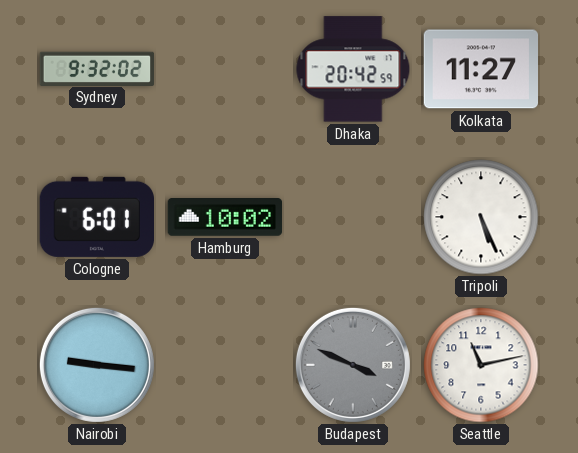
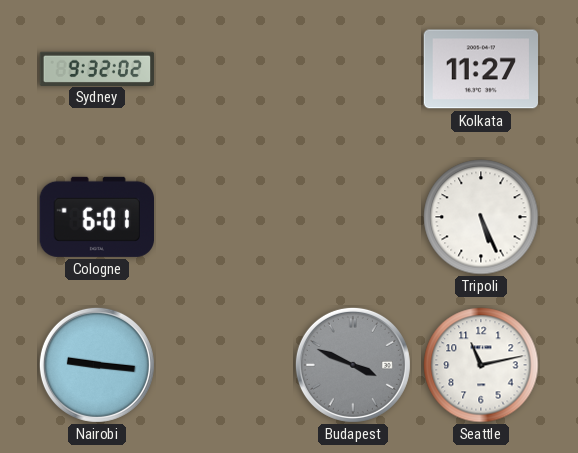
Dhaka: 20:42 -> none
Hamburg: 10:02 -> none
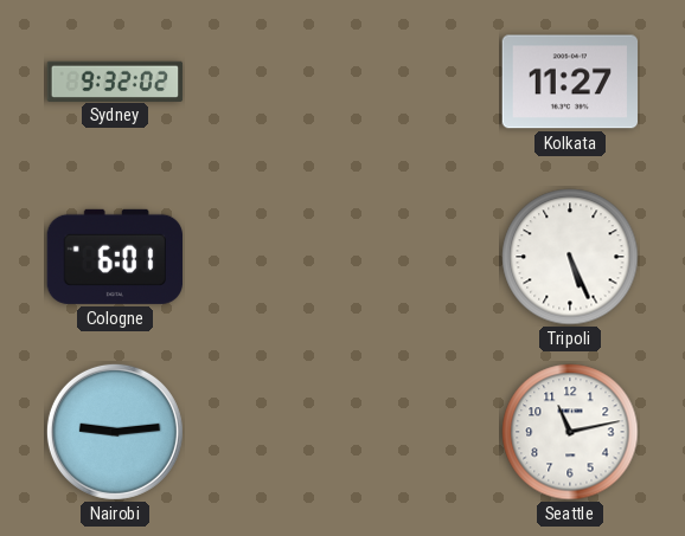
Nairobi: 9:16 -> 9:14
Budapest: 3:49 -> none
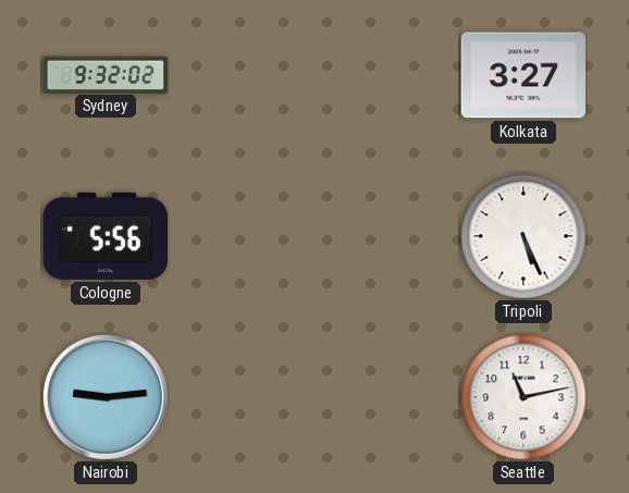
Kolkata: 11:27 -> 3:27
Cologne: 6:01 -> 5:56
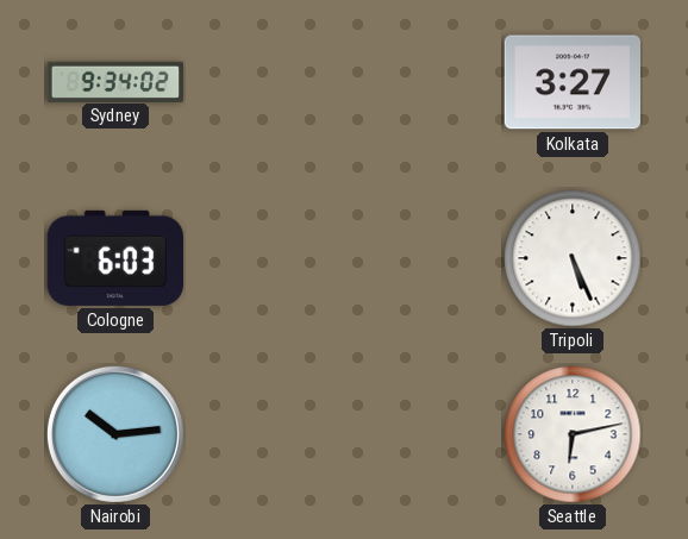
Sydney: 9:32 -> 9:34
Cologne: 5:56 -> 6:03
Nairobi: 9:14 -> 10:14
Seattle: 11:13 -> 6:13
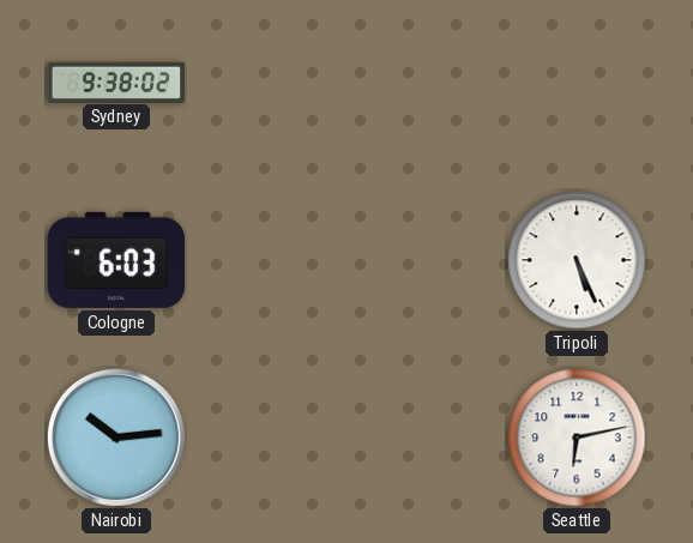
Sydney: 9:34 -> 9:38
Kolkata: 3:27 -> none
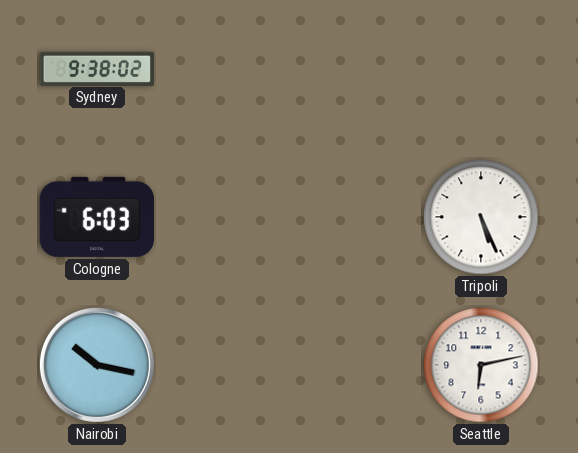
Nairobi: 10:14 -> 10:17
